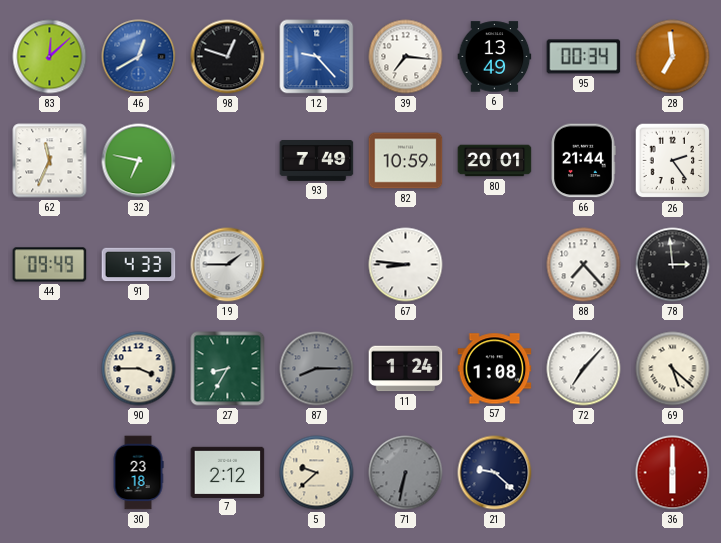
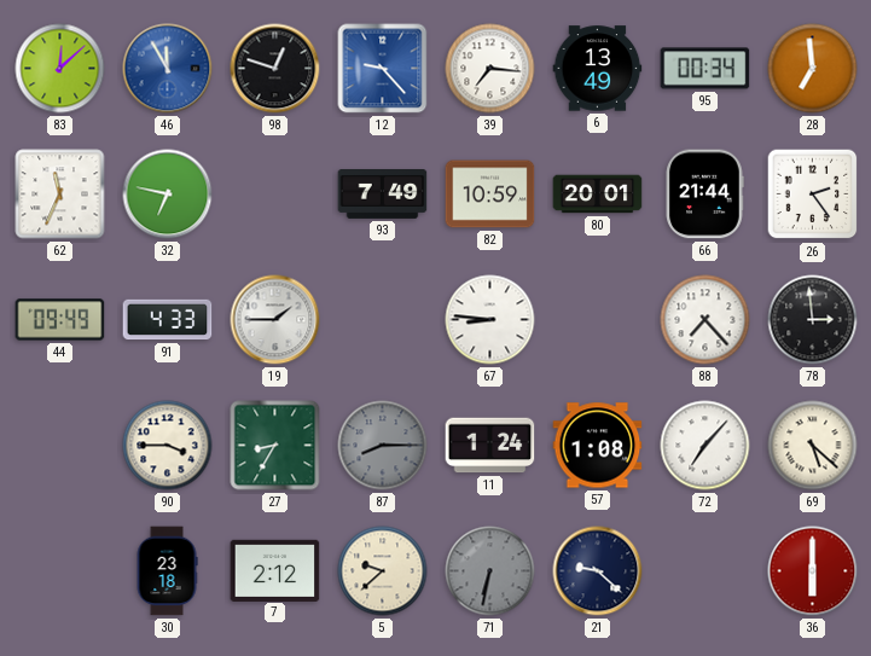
46: 12:40 -> 11:55
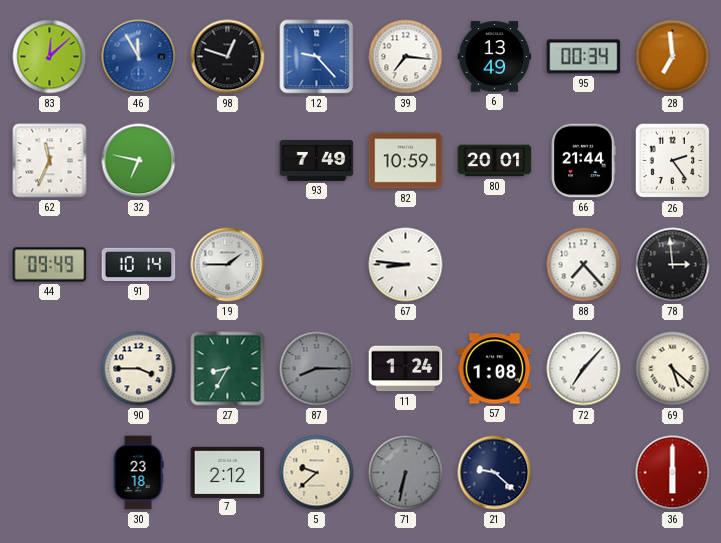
91: 4:33 -> 10:14
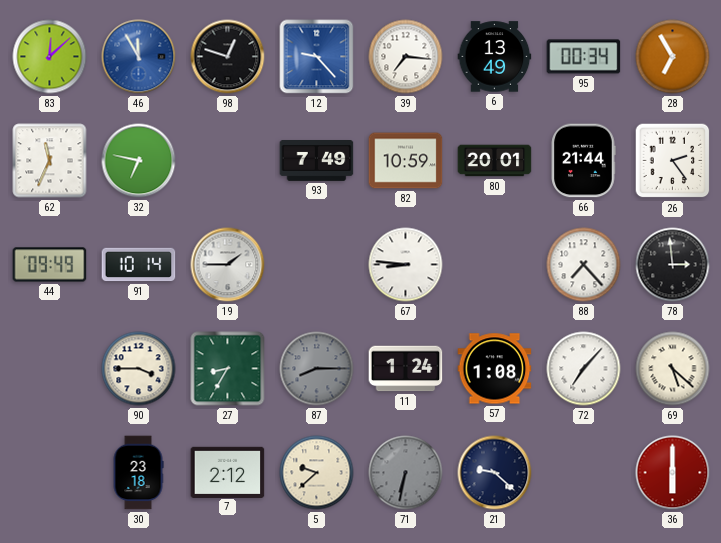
28: 6:59 -> 6:55
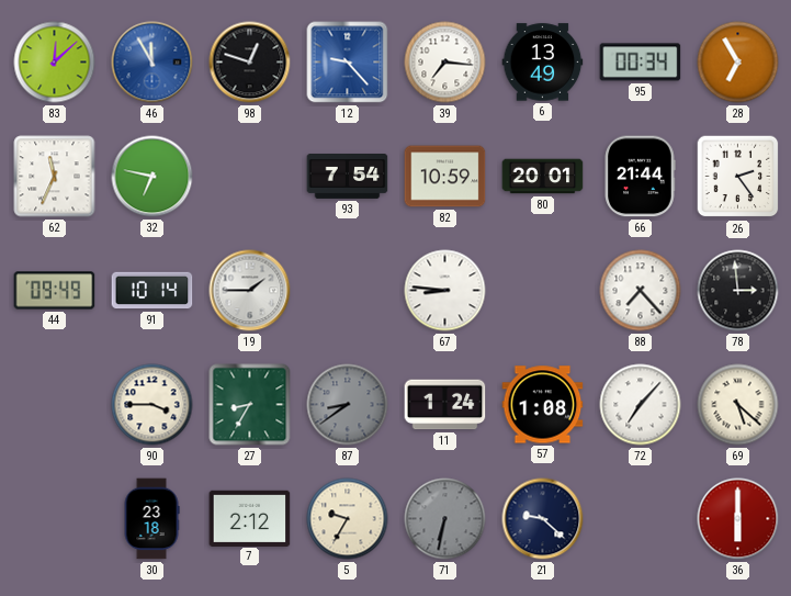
93: 7:49 -> 7:54
87: 8:15 -> 8:39
5: 9:38 -> 9:35
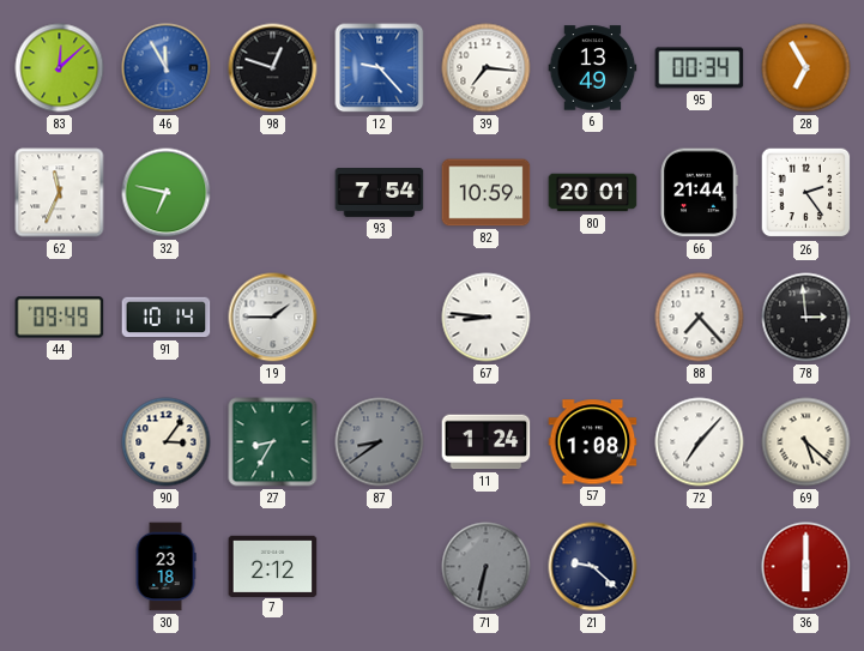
90: 3:45 -> 3:06
5: 9:35 -> none
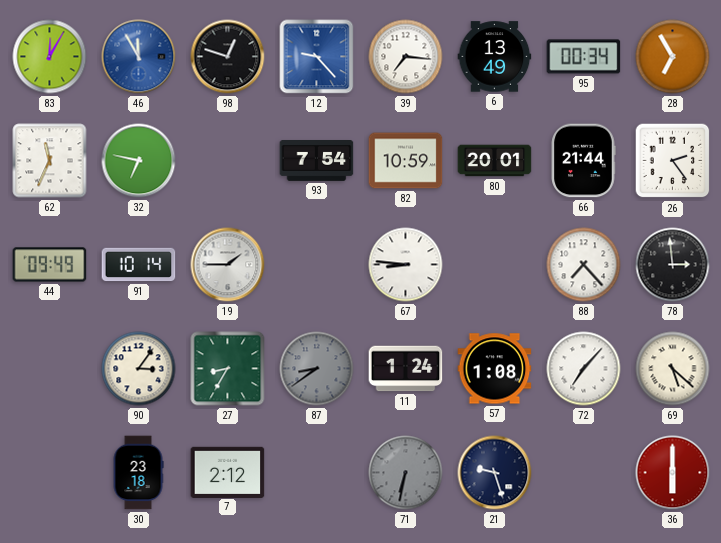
83: 12:08 -> 12:05
21: 9:22 -> 9:27
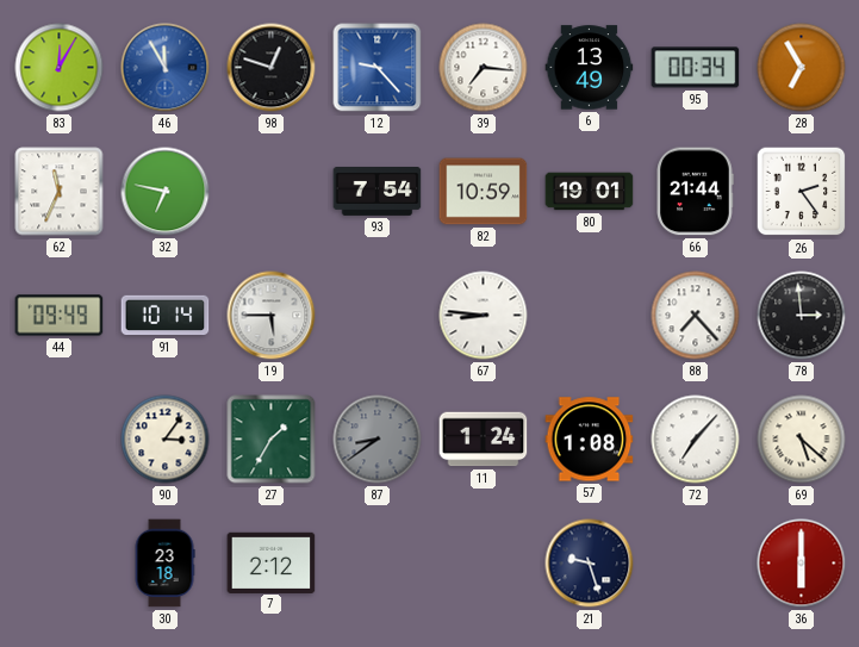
80: 20:01 -> 19:01
19: 1:45 -> 5:45
27: 8:35 -> 1:35
71: 6:32 -> none
